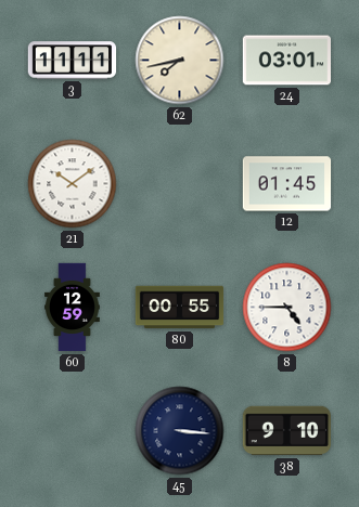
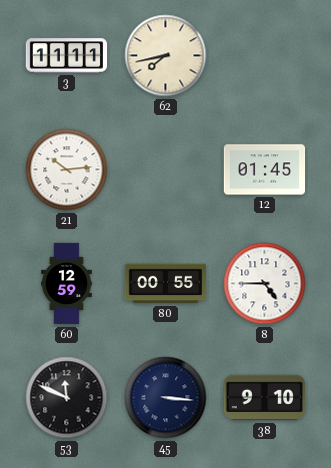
24: 03:01 -> none
21: 10:09 -> 10:14
53: none -> 11:49
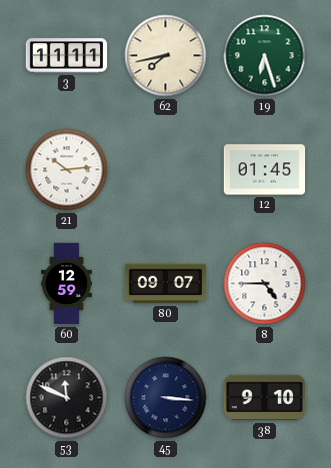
19: none -> 6:27
80: 00:55 -> 09:07
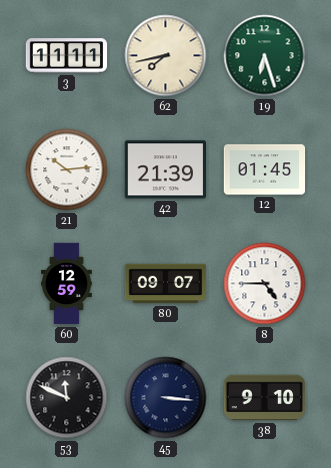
42: none -> 21:39
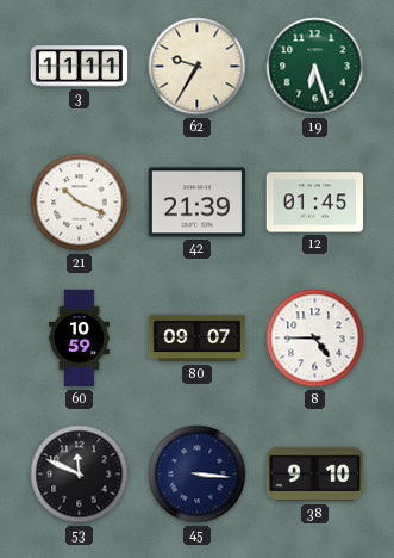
62: 7:43 -> 9:35
21: 10:14 -> 10:19
60: 12:59 -> 10:59
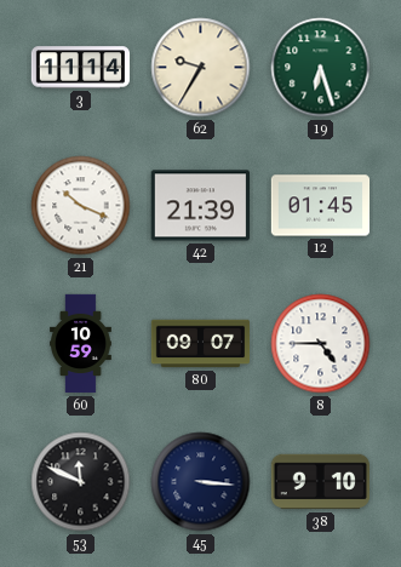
3: 11:11 -> 11:14
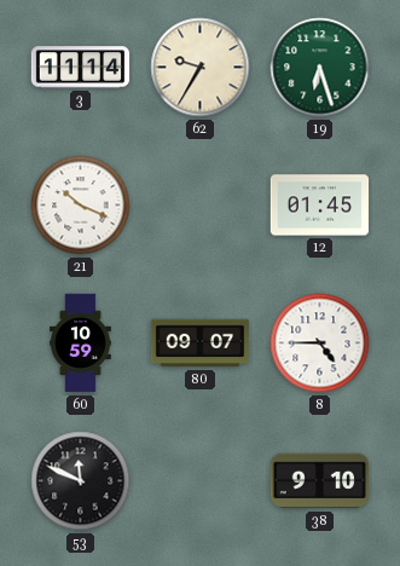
42: 21:39 -> none
45: 3:16 -> none
